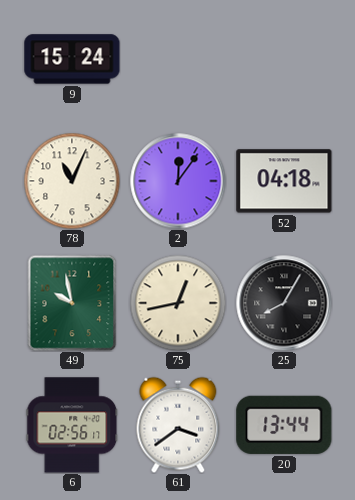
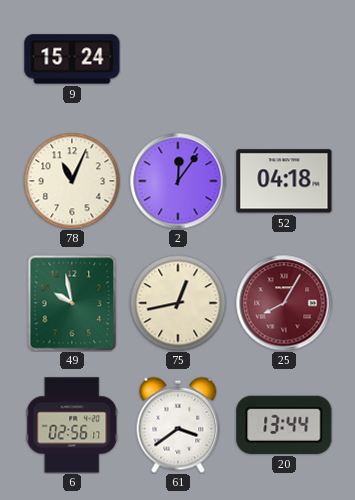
25 dial: black -> burgundy
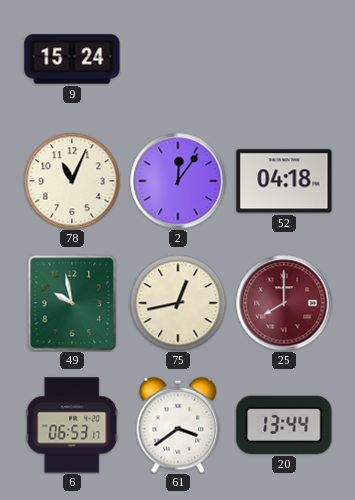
25: 8:05 -> 8:00
6: 02:56 -> 06:53
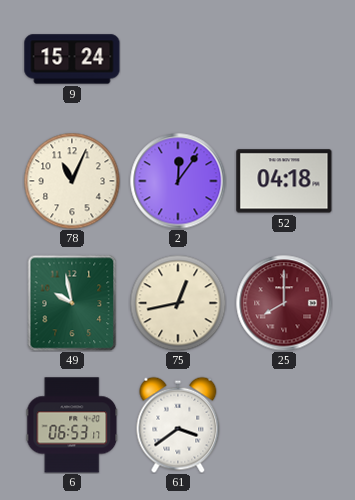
20: 13:44 -> none
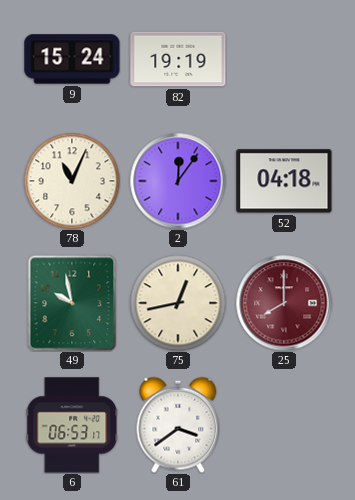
82: none -> 19:19
